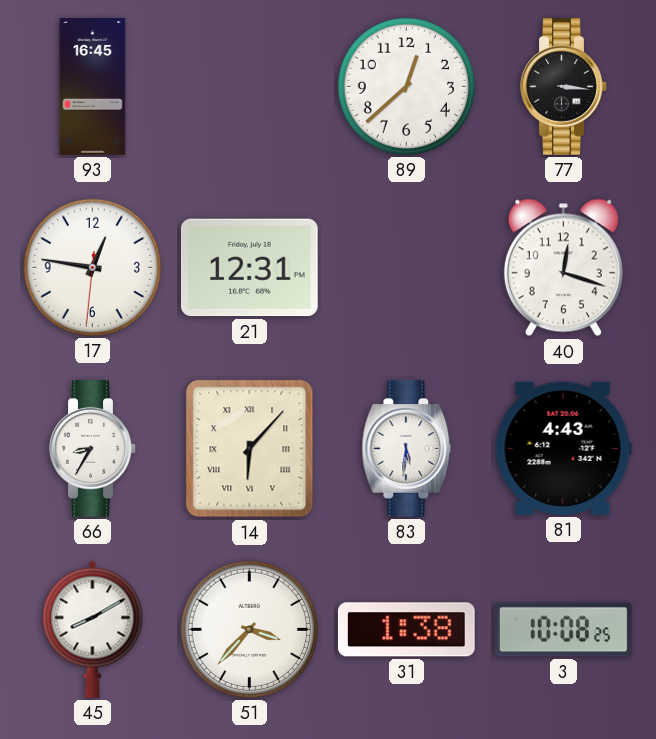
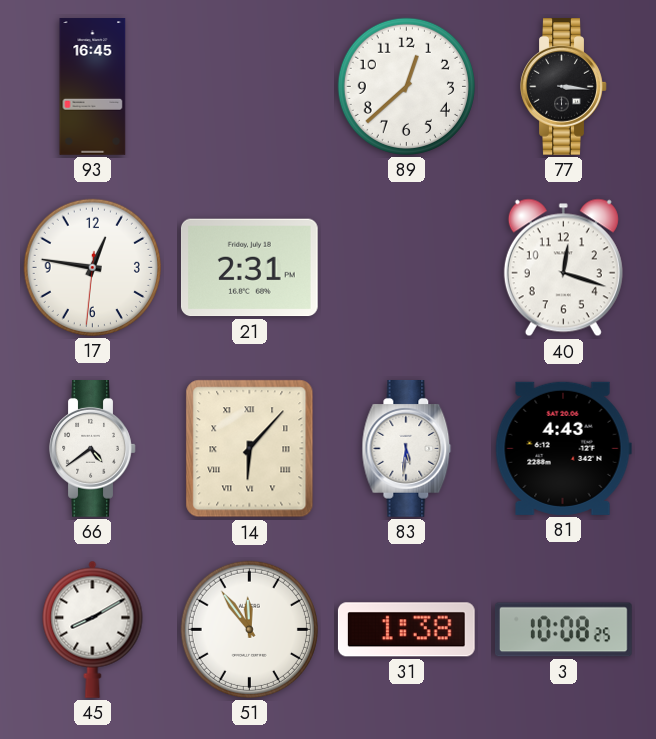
21: 12:31 -> 2:31
66: 8:35 -> 4:39
51: 3:37 -> 11:54
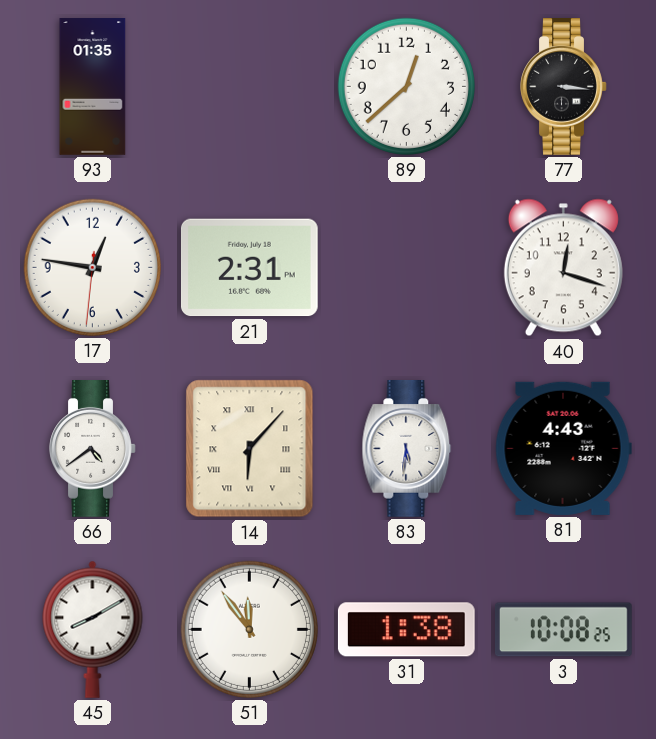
93: 16:45 -> 01:35
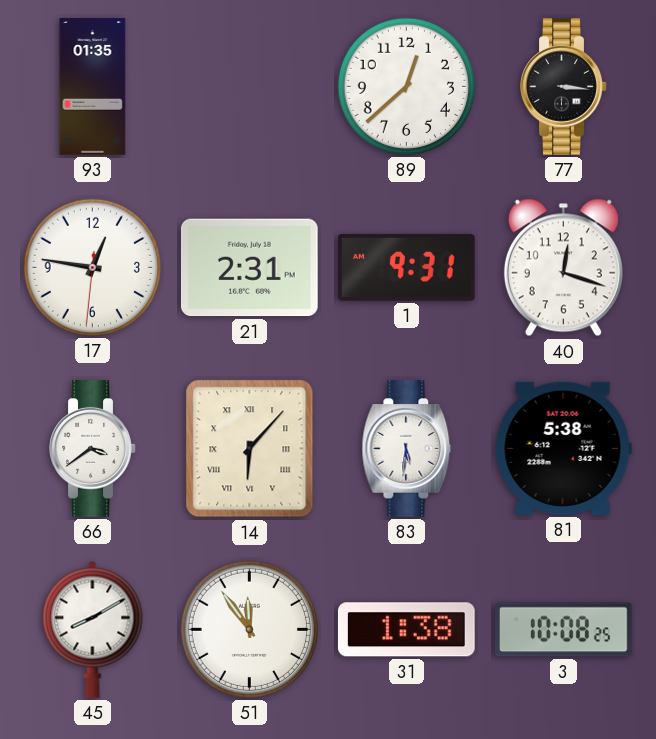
1: none -> 9:31
66: 4:39 -> 3:39
81: 4:43 -> 5:38
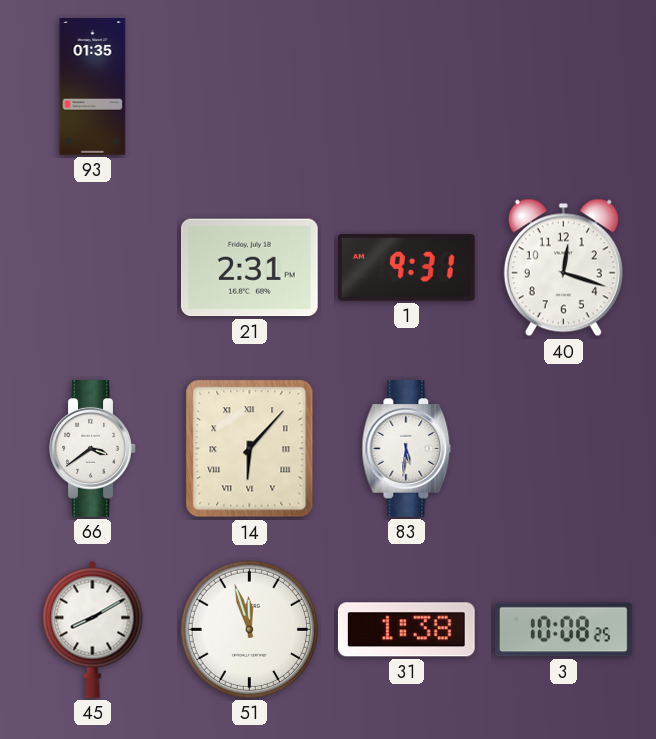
89: 12:38 -> none
77: 3:16 -> none
17: 12:46 -> none
81: 5:38 -> none
51: 11:54 -> 11:57
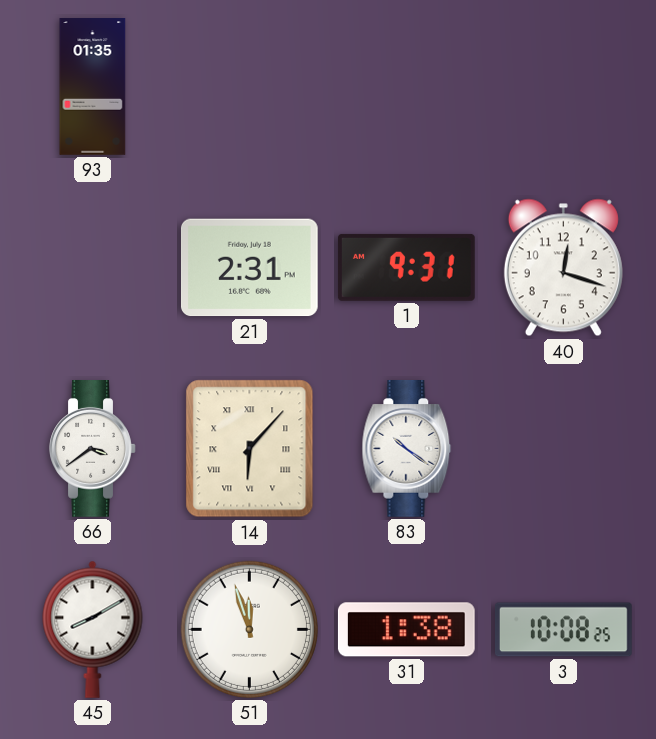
83: 5:31 -> 10:21
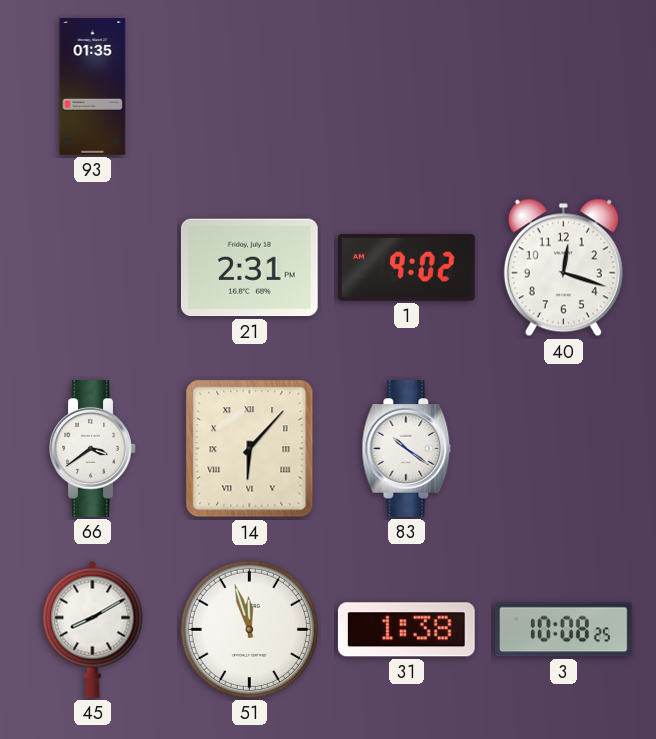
1: 9:31 -> 9:02
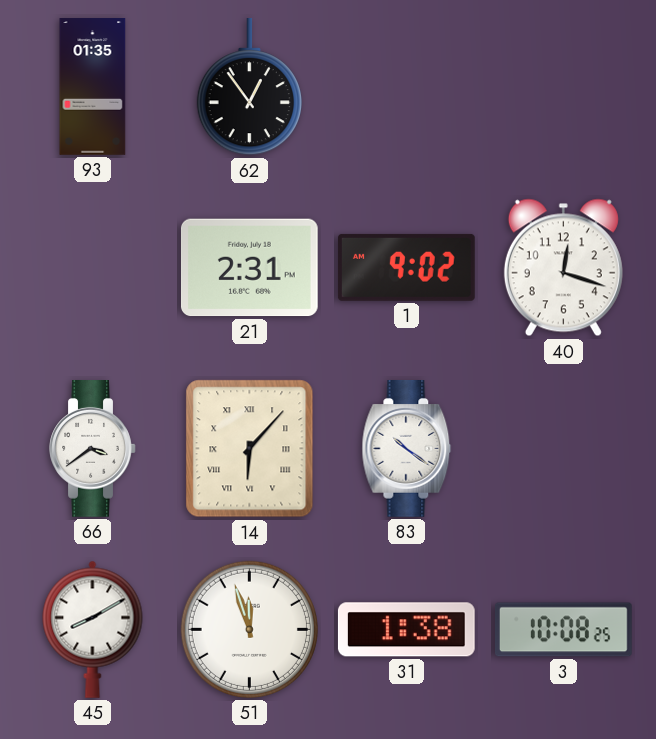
62: none -> 12:54
